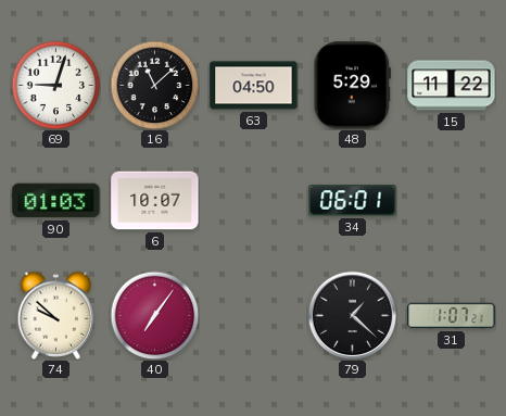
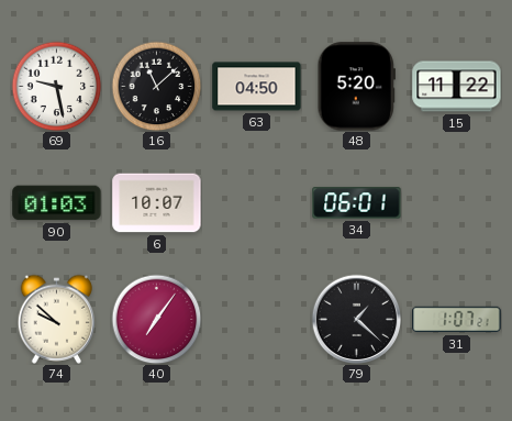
69: 9:03 -> 9:28
48: 5:29 -> 5:20
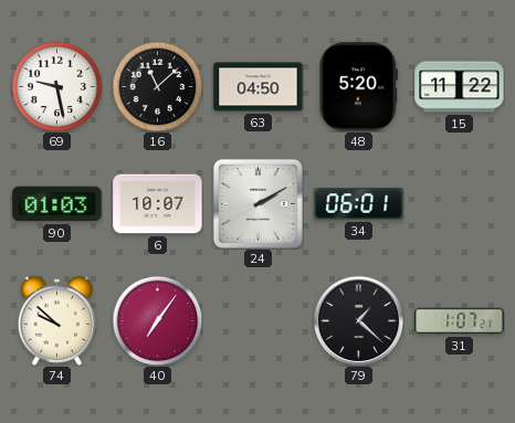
24: none -> 2:10
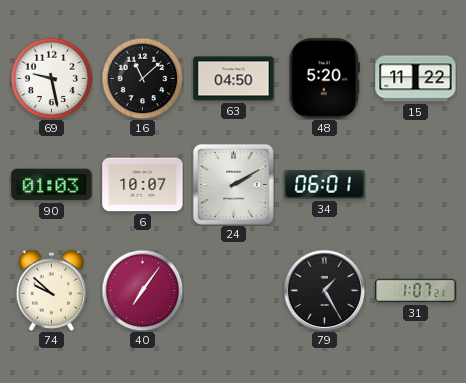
79: 1:22 -> 1:25
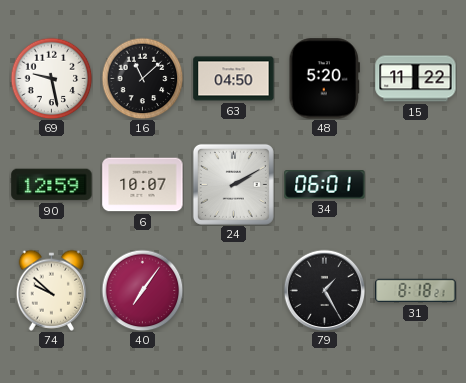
90: 01:03 -> 12:59
31: 1:07 -> 8:18
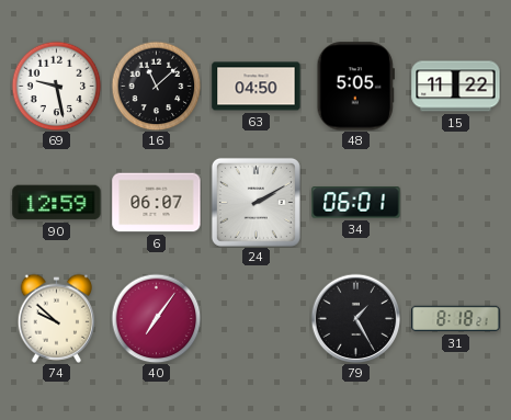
48: 5:20 -> 5:05
6: 10:07 -> 06:07
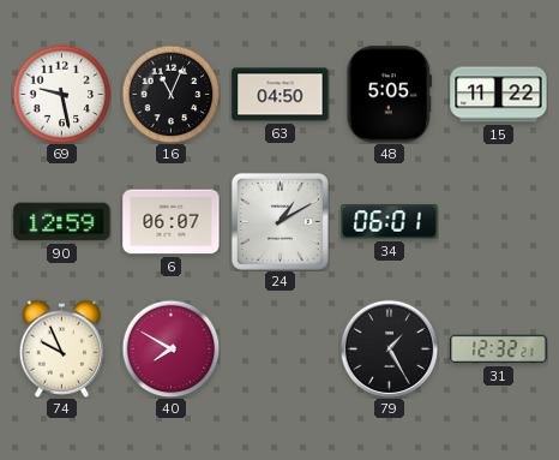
16: 11:08 -> 11:04
24: 2:10 -> 1:10
74: 9:52 -> 9:56
40: 7:06 -> 7:50
31: 8:18 -> 12:32
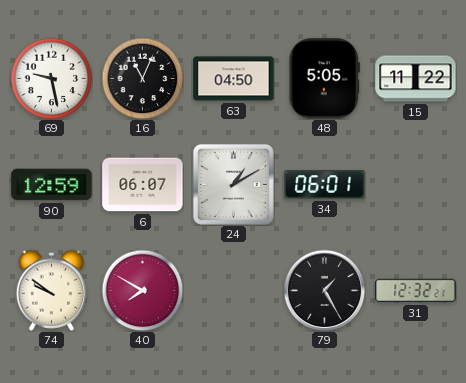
74: 9:56 -> 9:51
